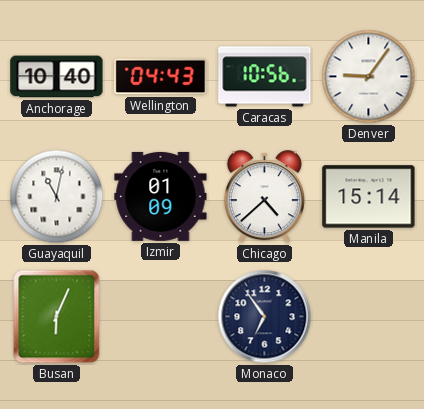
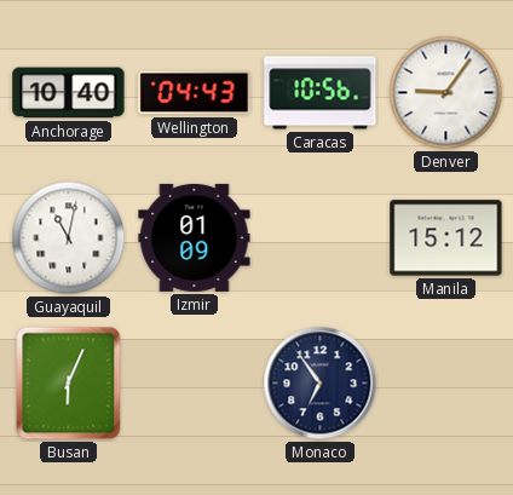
Chicago: 4:38 -> none
Manila: 15:14 -> 15:12
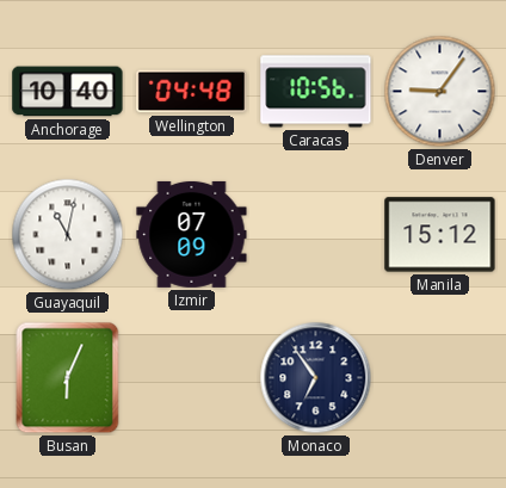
Wellington: 04:43 -> 04:48
Izmir: 01:09 -> 07:09
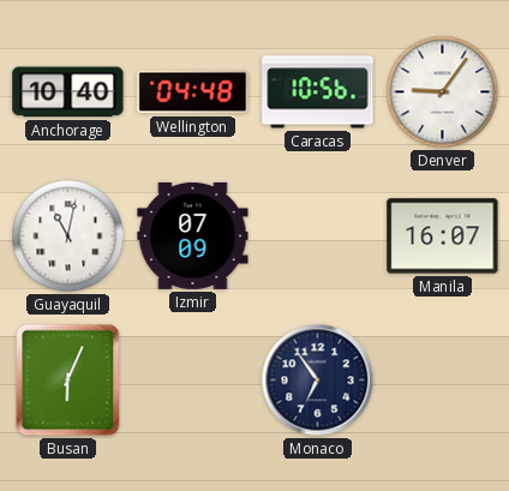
Manila: 15:12 -> 16:07
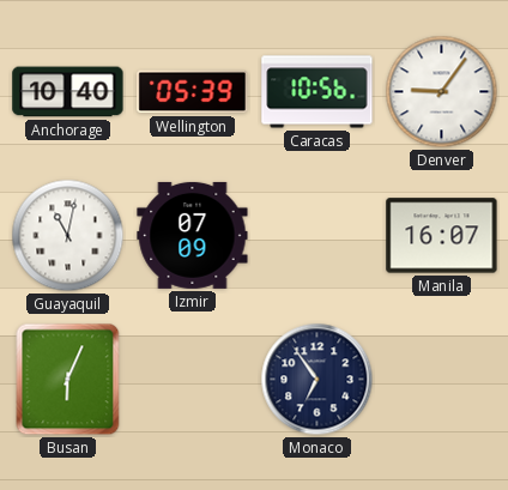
Wellington: 04:48 -> 05:39
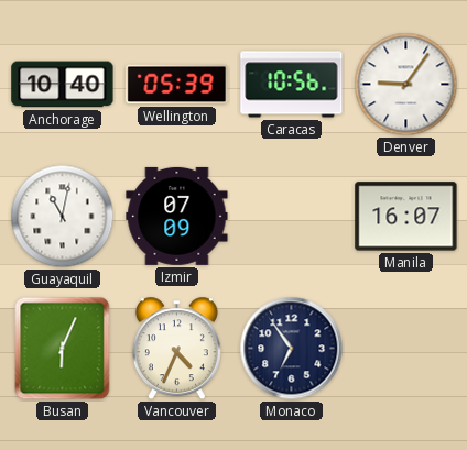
Vancouver: none -> 4:34
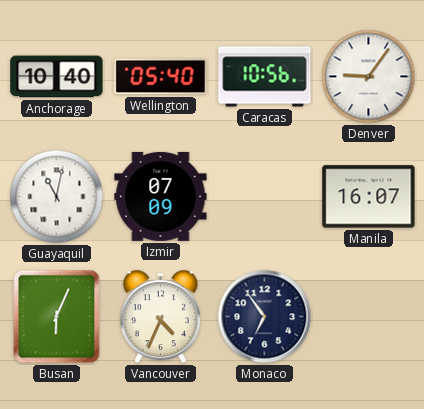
Wellington: 05:39 -> 05:40
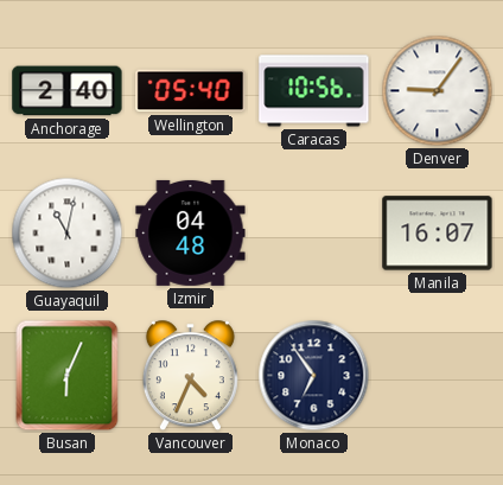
Anchorage: 10:40 -> 2:40
Izmir: 07:09 -> 04:48
